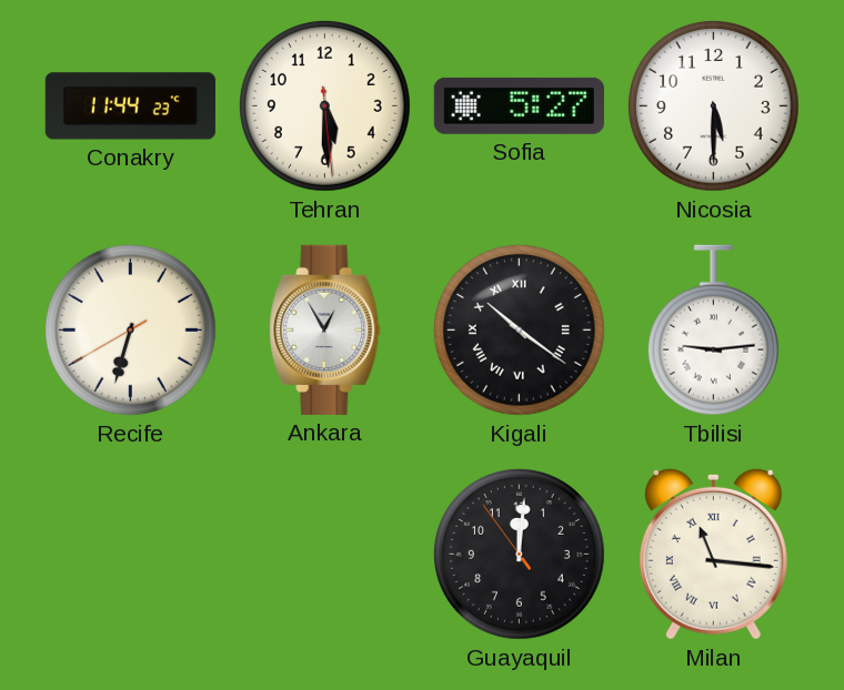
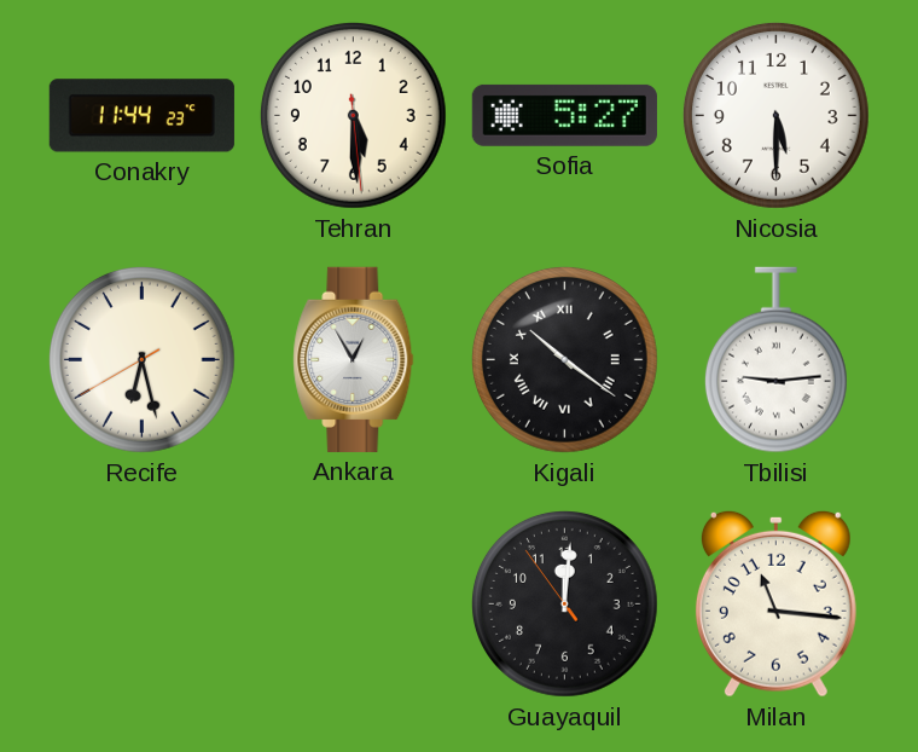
Recife: 6:32 -> 6:27
Milan numerals: Roman -> Arabic
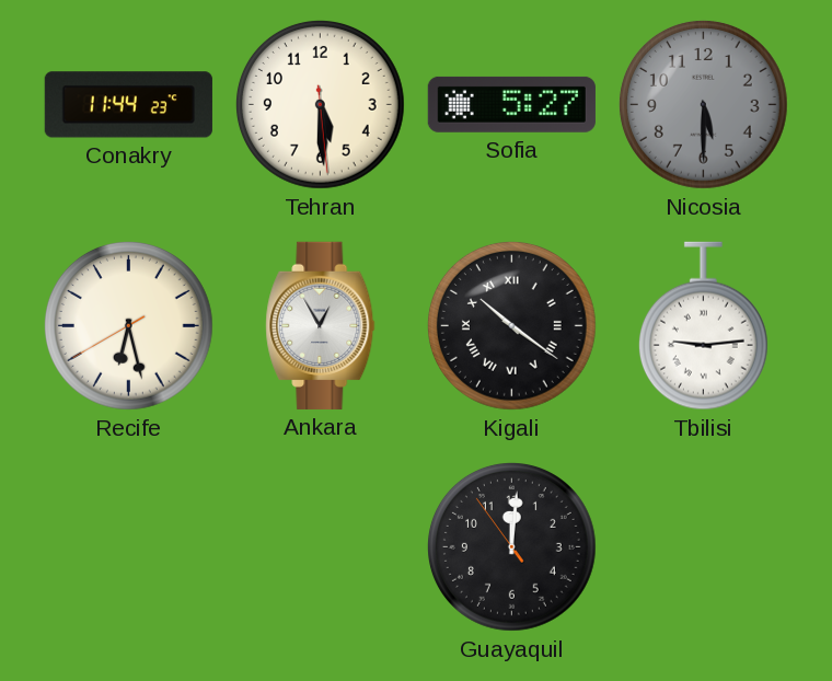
Nicosia dial: white -> grey
Milan: 11:16 -> none
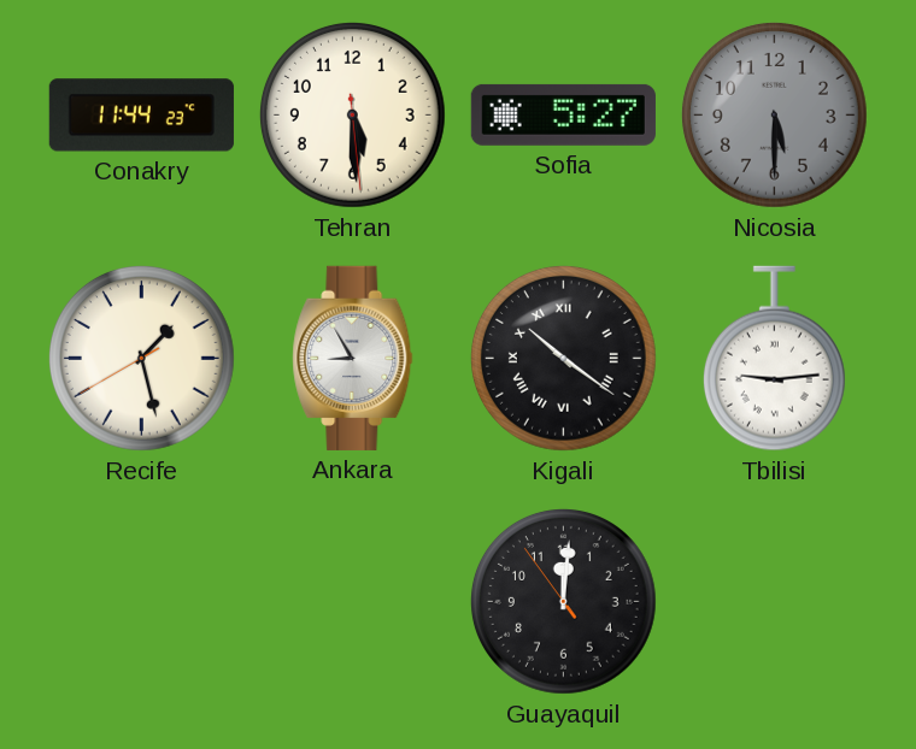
Recife: 6:27 -> 1:27
Ankara: 12:55 -> 8:55
